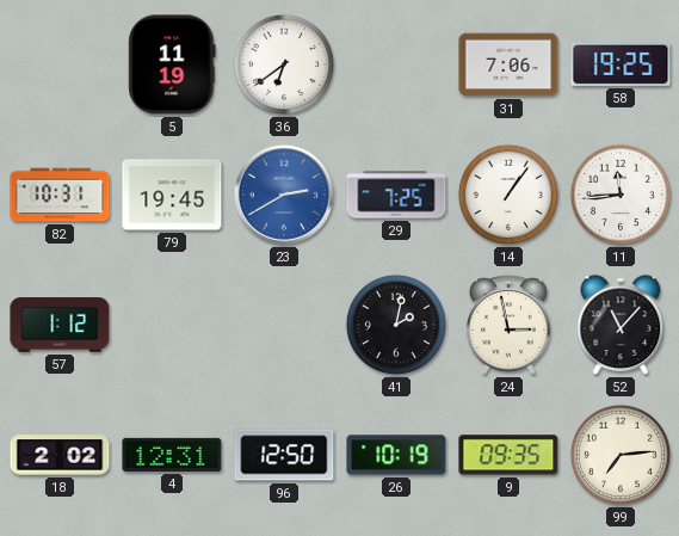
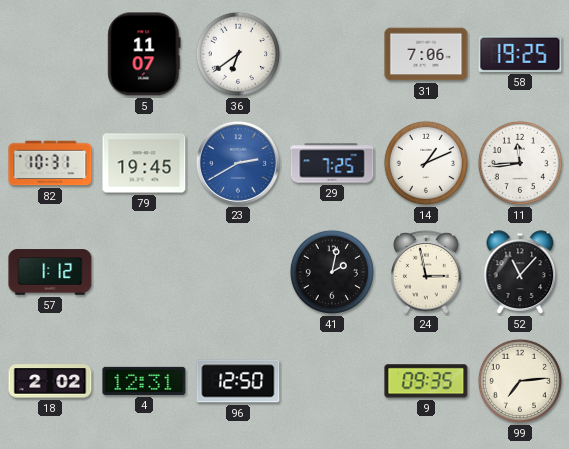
5: 11:19 -> 11:07
14: 1:06 -> 1:11
26: 10:19 -> none
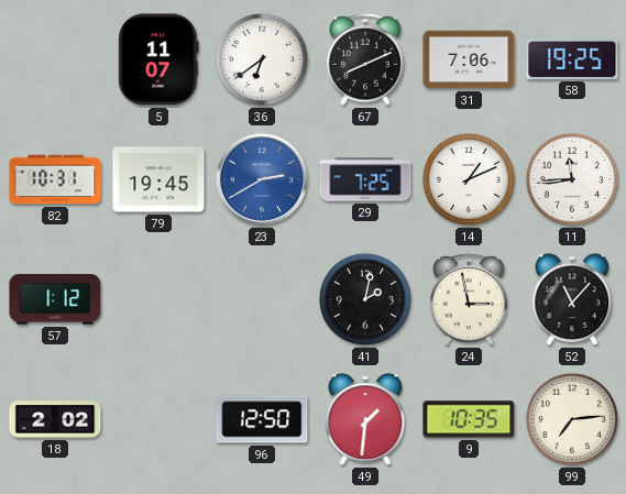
67: none -> 8:11
4: 12:31 -> none
49: none -> 1:31
9: 09:35 -> 10:35
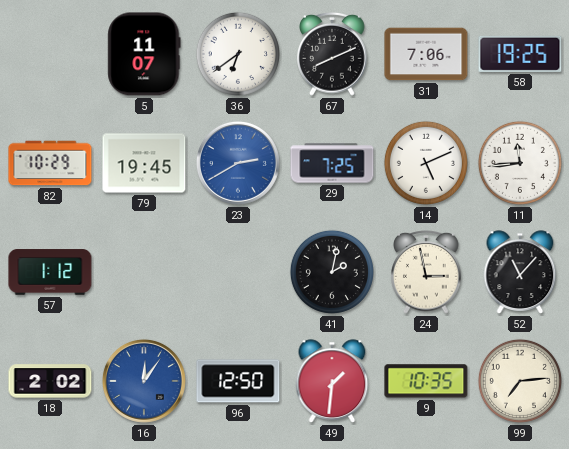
82: 10:31 -> 10:29
14: 1:11 -> 5:11
16: none -> 12:06
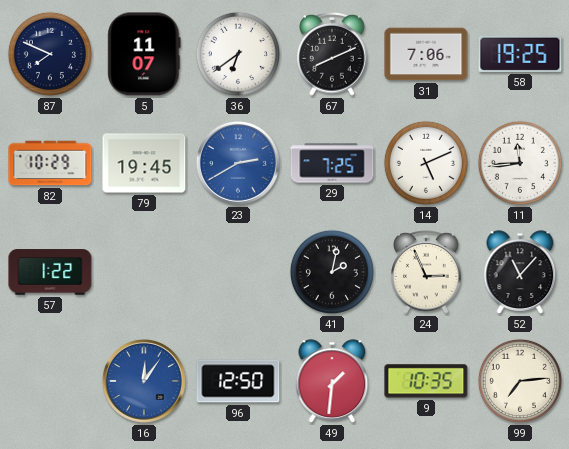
87: none -> 7:49
57: 1:12 -> 1:22
24: 2:58 -> 2:56
18: 2:02 -> none
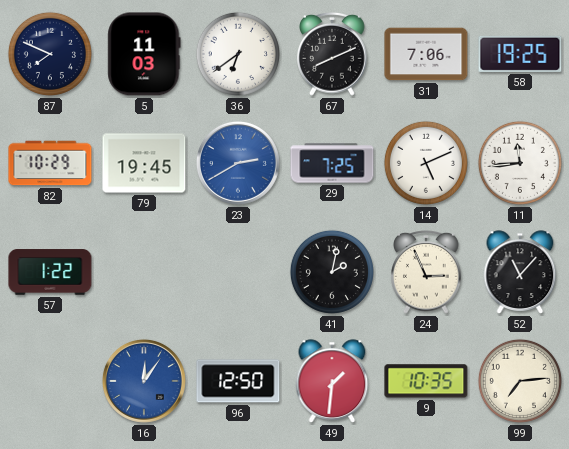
5: 11:07 -> 11:03
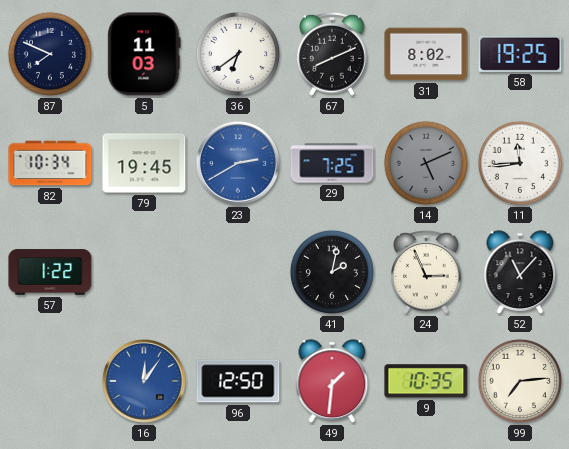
31: 7:06 -> 8:02
82: 10:29 -> 10:34
14 dial: white -> grey
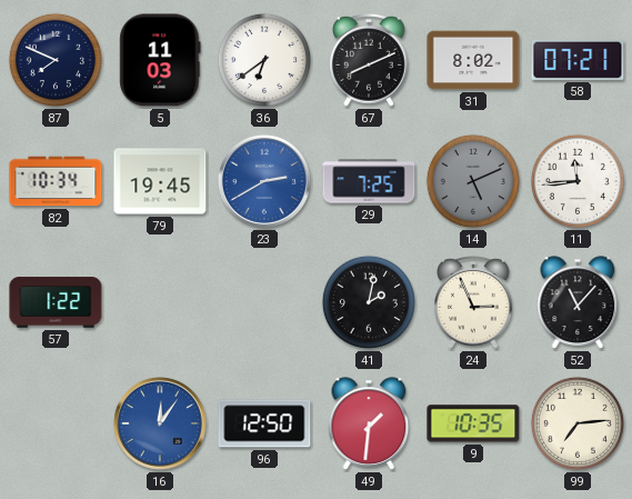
58: 19:25 -> 07:21
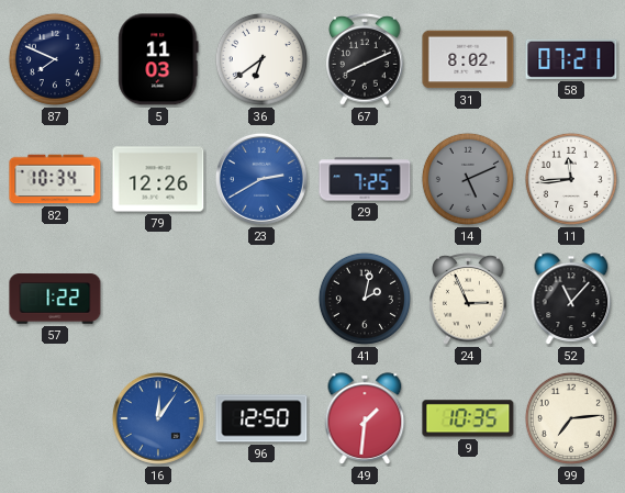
79: 19:45 -> 12:26
